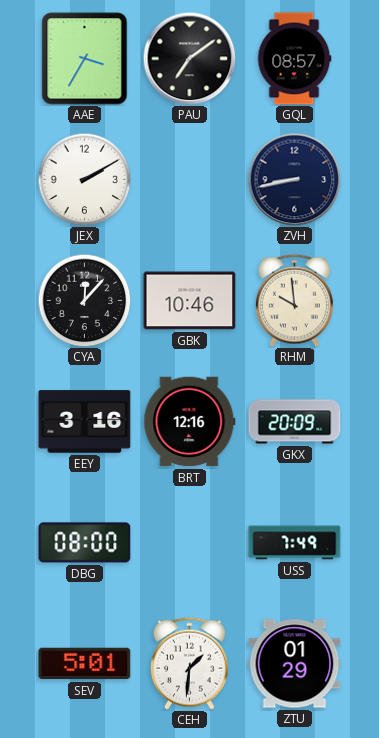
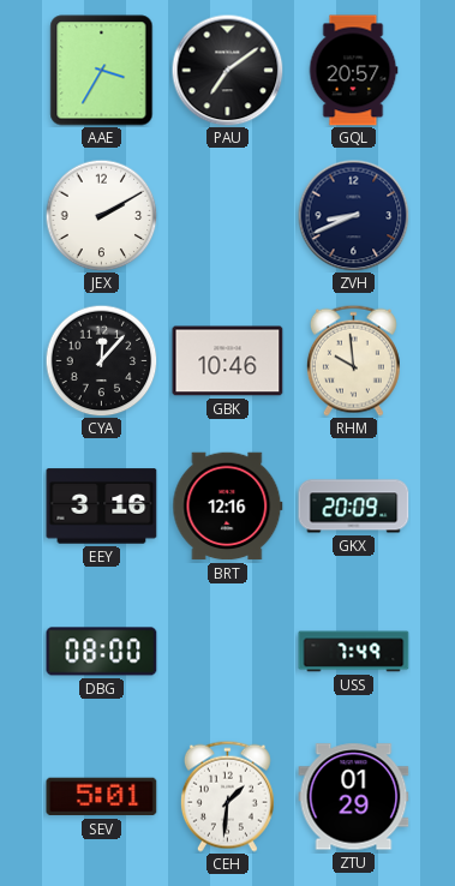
GQL: 08:57 -> 20:57
ZVH: 8:43 -> 8:41
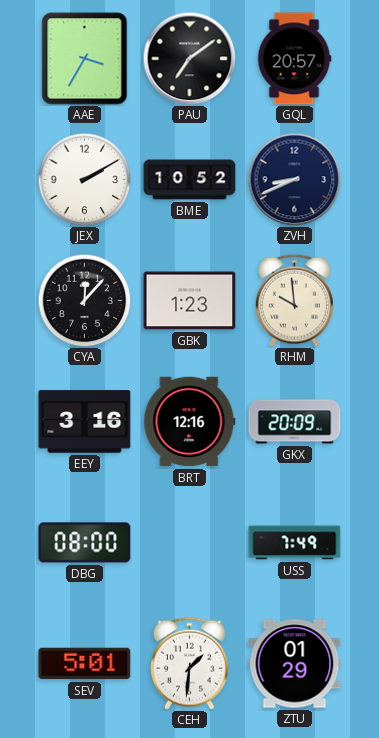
BME: none -> 10:52
GBK: 10:46 -> 1:23
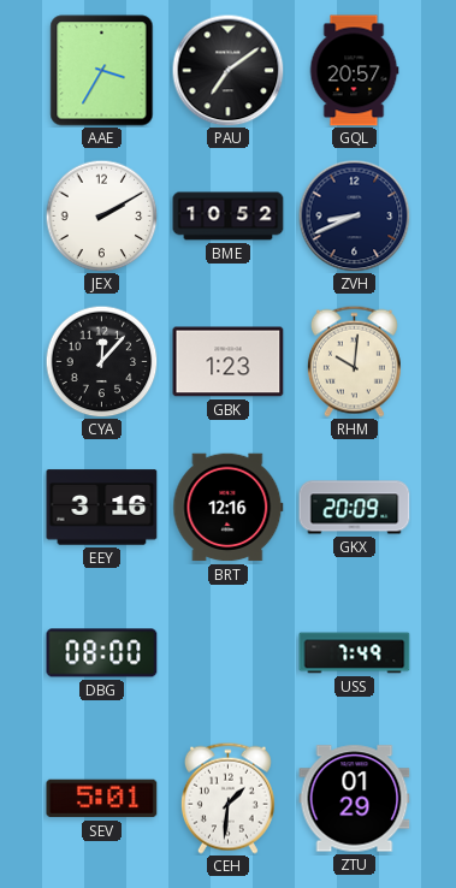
RHM: 9:59 -> 10:01
